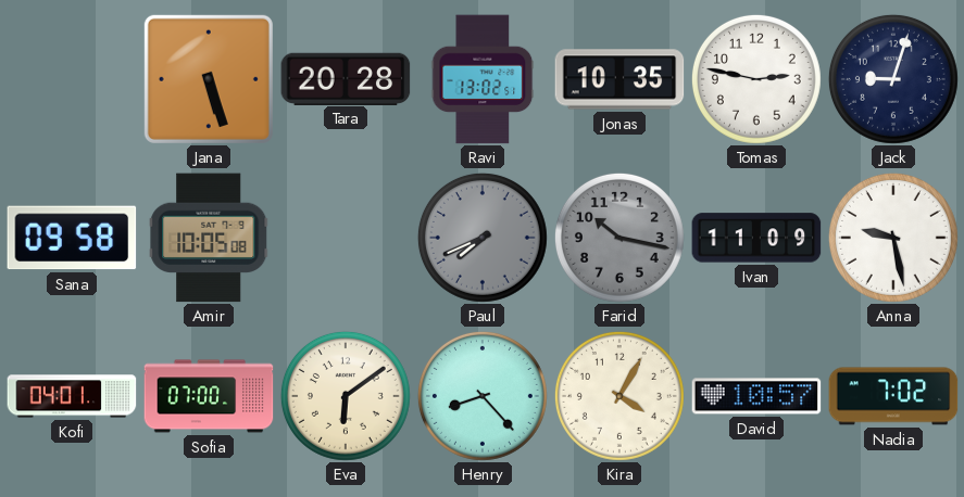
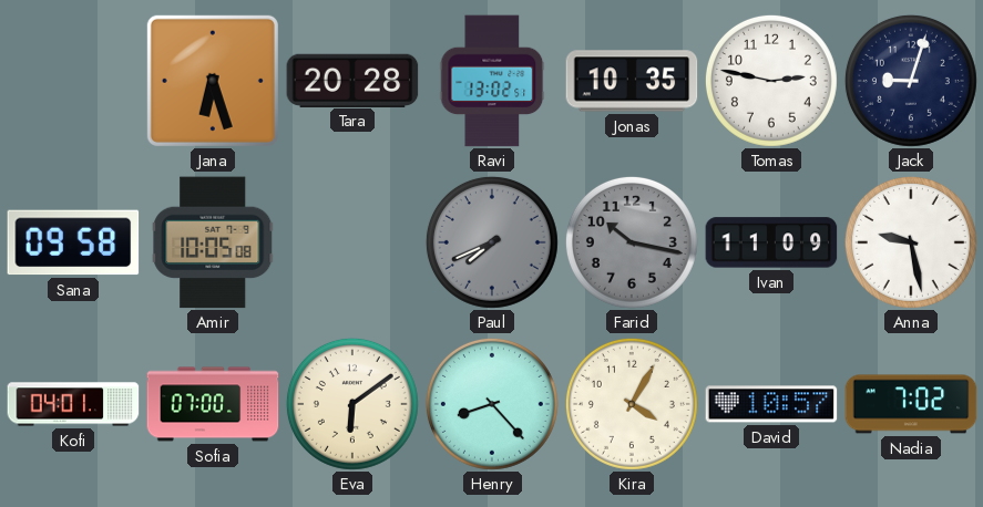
Jana: 5:27 -> 6:27
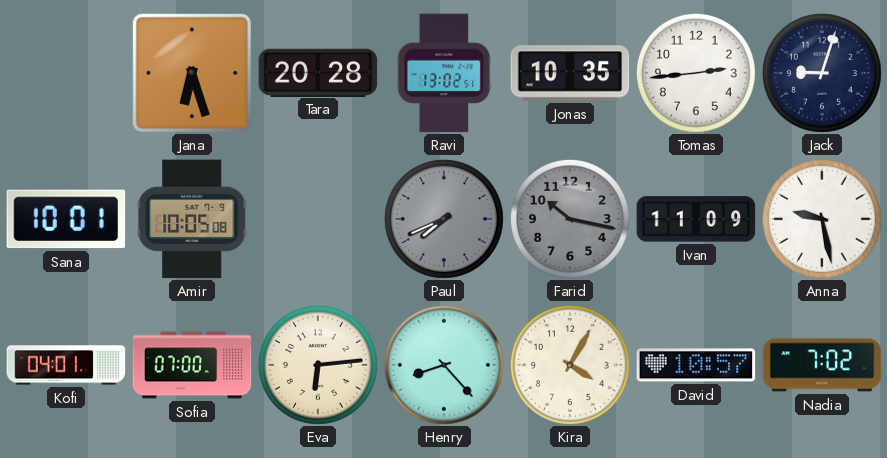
Tomas: 2:47 -> 2:44
Sana: 09:58 -> 10:01
Eva: 6:09 -> 6:14
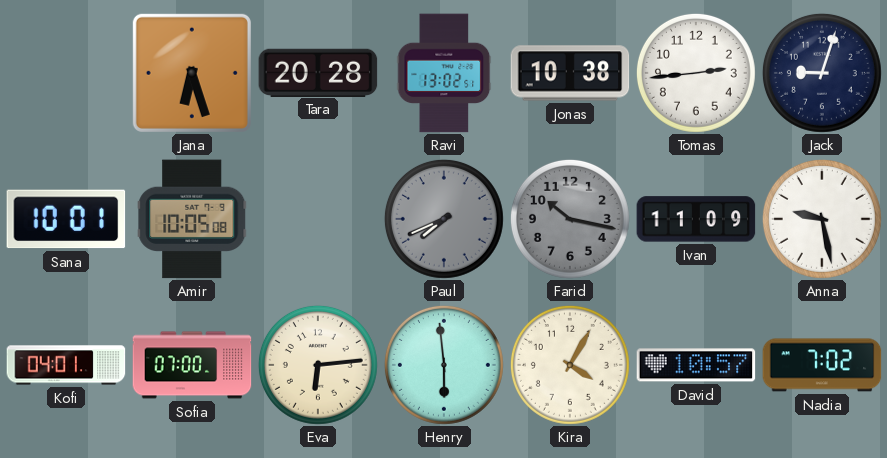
Jonas: 10:35 -> 10:38
Henry: 8:23 -> 5:59
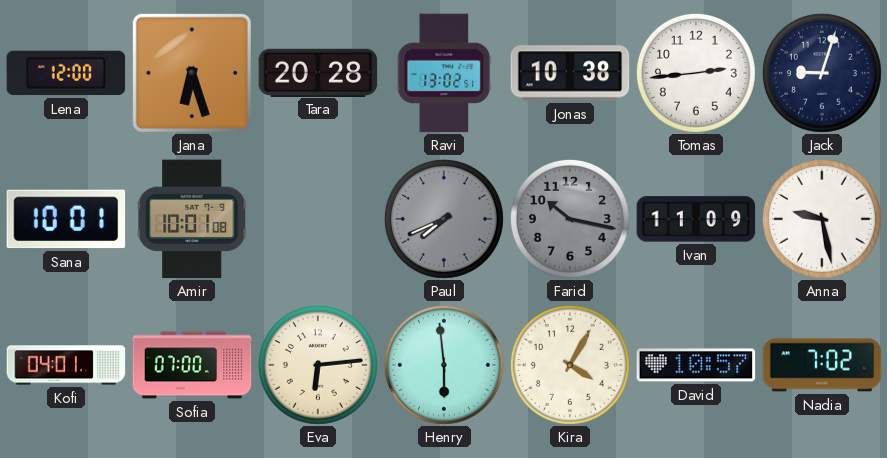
Lena: none -> 12:00
Amir: 10:05 -> 10:01
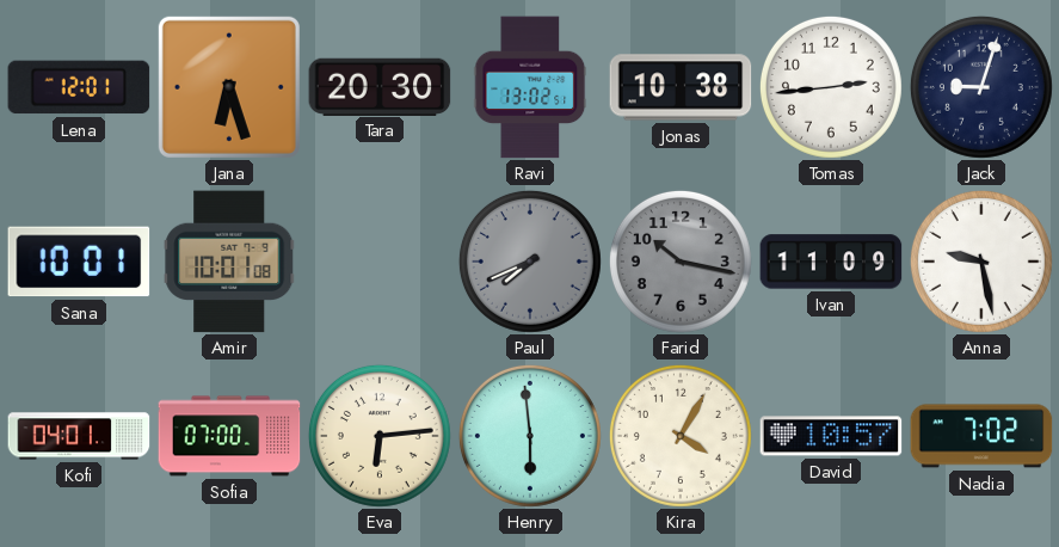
Lena: 12:00 -> 12:01
Tara: 20:28 -> 20:30
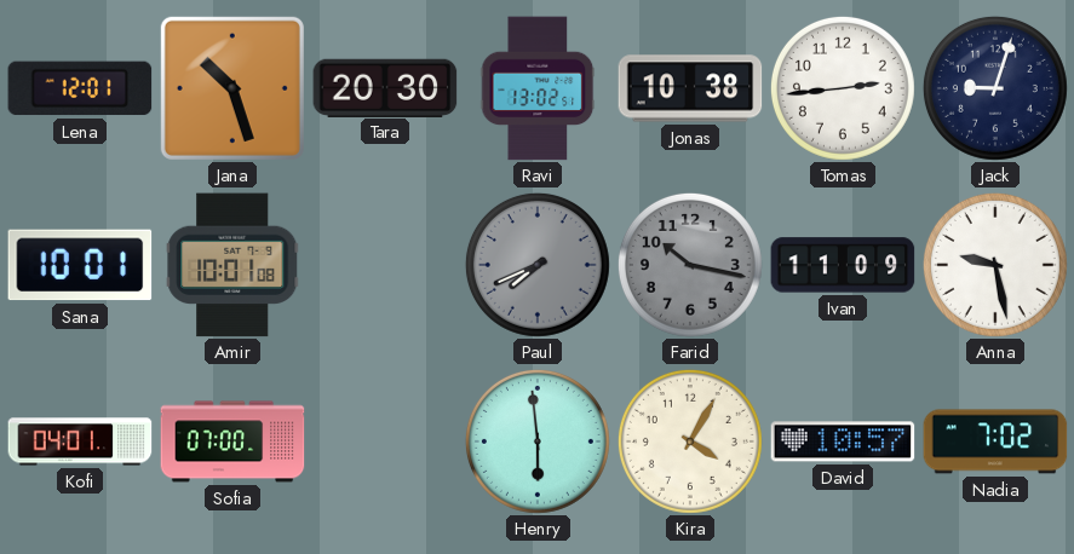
Jana: 6:27 -> 10:27
Eva: 6:14 -> none
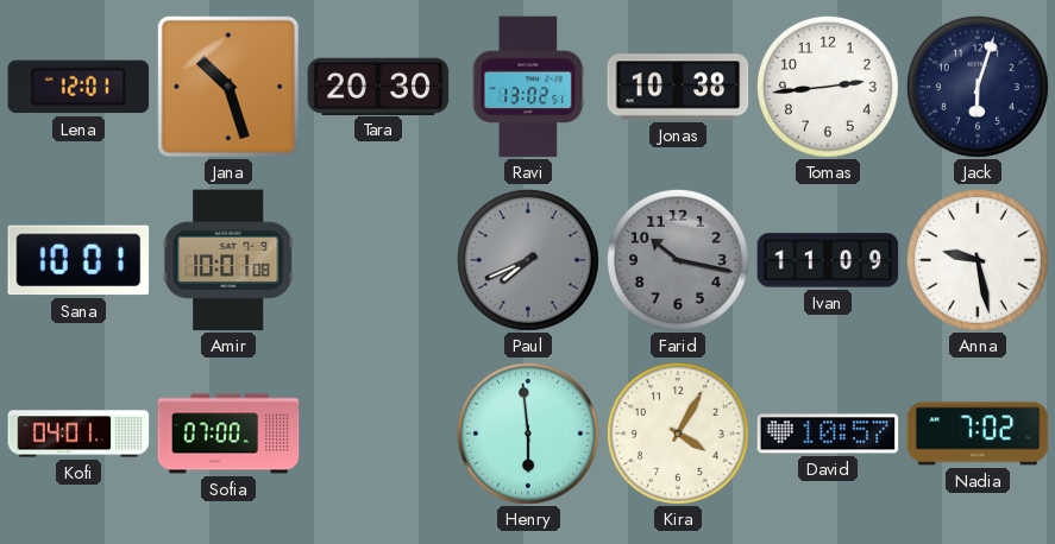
Jack: 9:03 -> 6:03
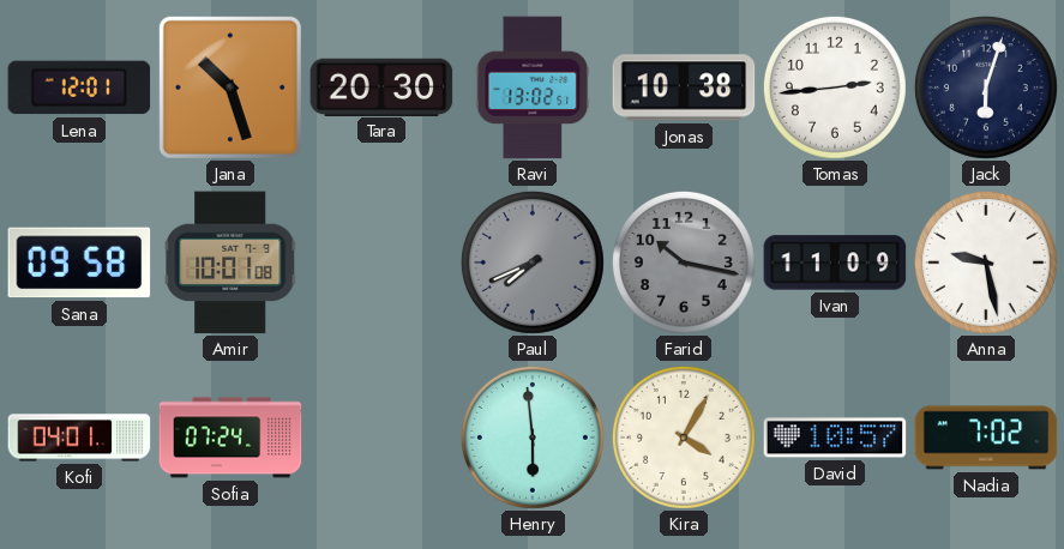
Sana: 10:01 -> 09:58
Sofia: 07:00 -> 07:24
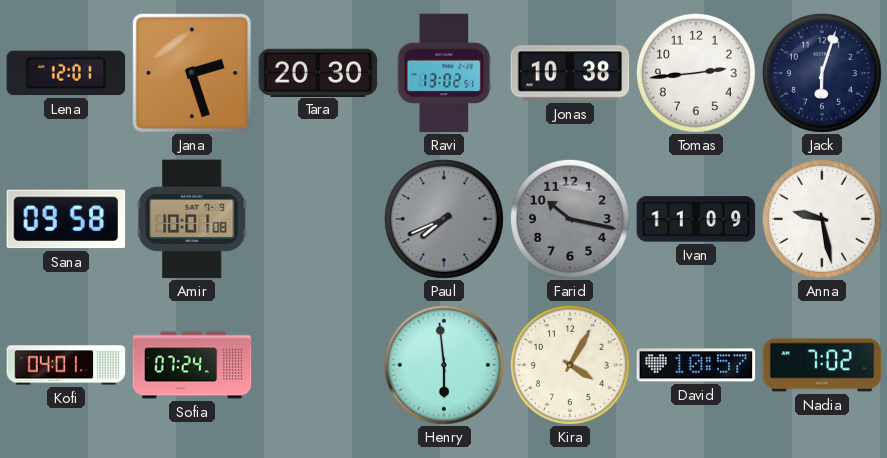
Jana: 10:27 -> 2:27
